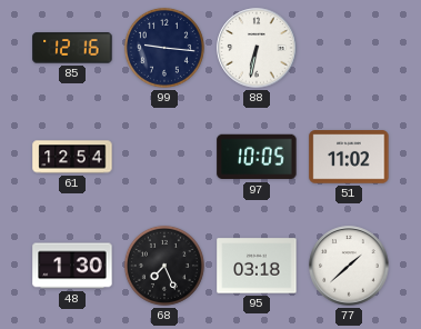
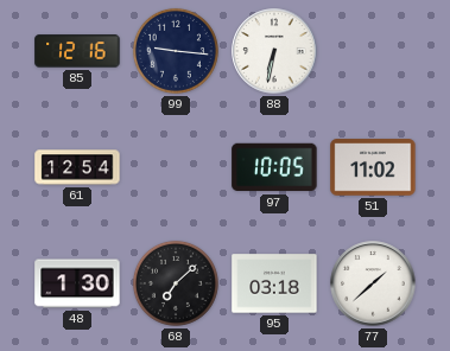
68: 7:26 -> 7:08
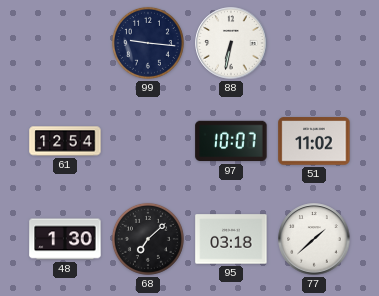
85: 12:16 -> none
97: 10:05 -> 10:07
